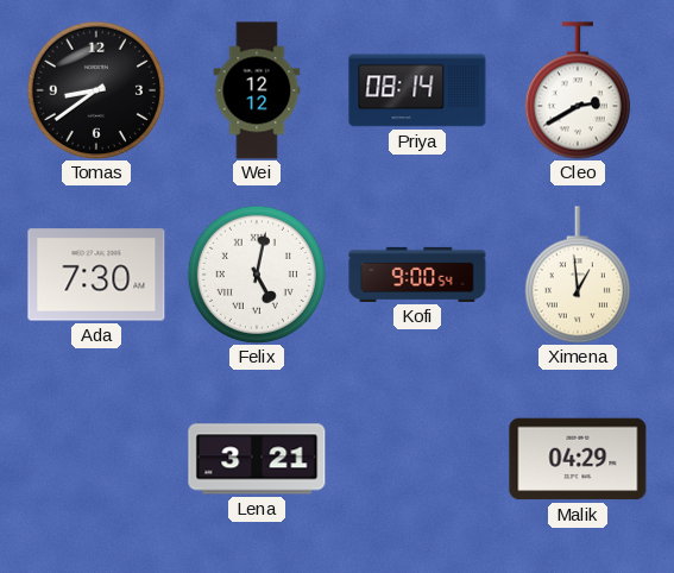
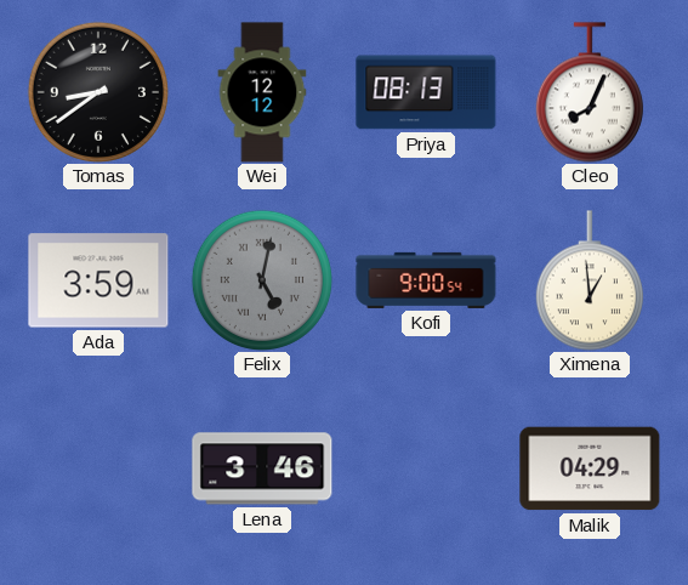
Priya: 08:14 -> 08:13
Cleo: 2:40 -> 8:04
Ada: 7:30 -> 3:59
Felix dial: white -> grey
Lena: 3:21 -> 3:46
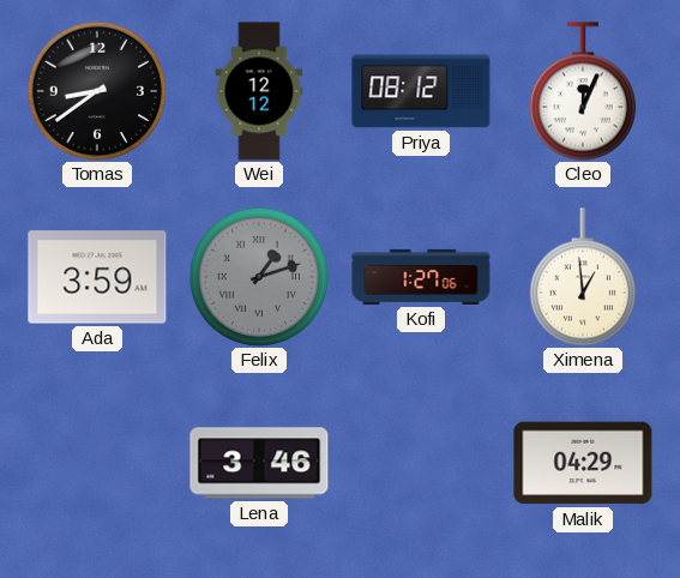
Priya: 08:13 -> 08:12
Cleo: 8:04 -> 12:04
Felix: 5:02 -> 1:12
Kofi: 9:00 -> 1:27
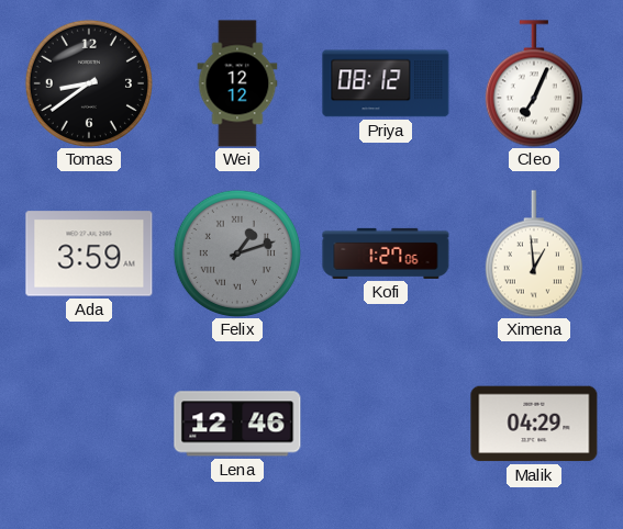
Cleo: 12:04 -> 7:04
Lena: 3:46 -> 12:46
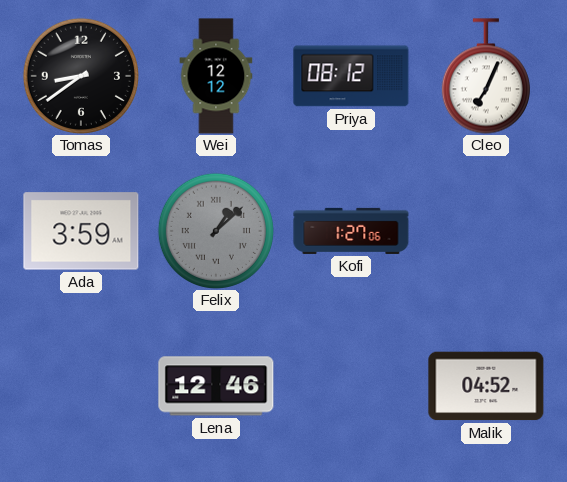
Felix: 1:12 -> 1:08
Ximena: 12:59 -> none
Malik: 04:29 -> 04:52
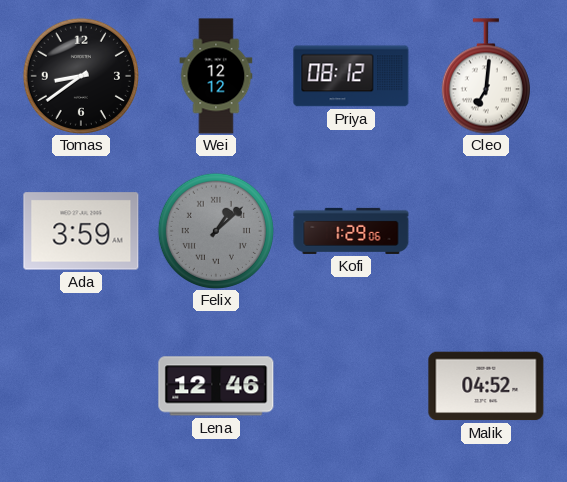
Cleo: 7:04 -> 7:01
Kofi: 1:27 -> 1:29
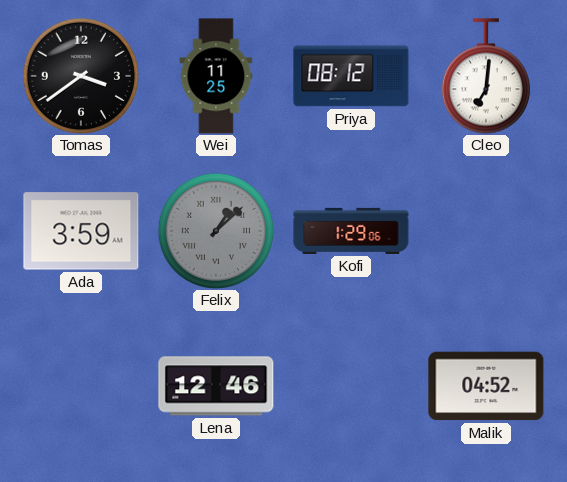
Tomas: 8:39 -> 3:39
Wei: 12:12 -> 11:25
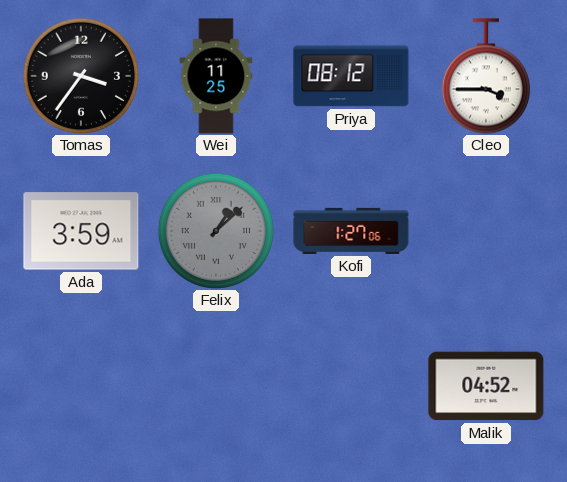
Tomas: 3:39 -> 3:36
Cleo: 7:01 -> 3:45
Kofi: 1:29 -> 1:27
Lena: 12:46 -> none
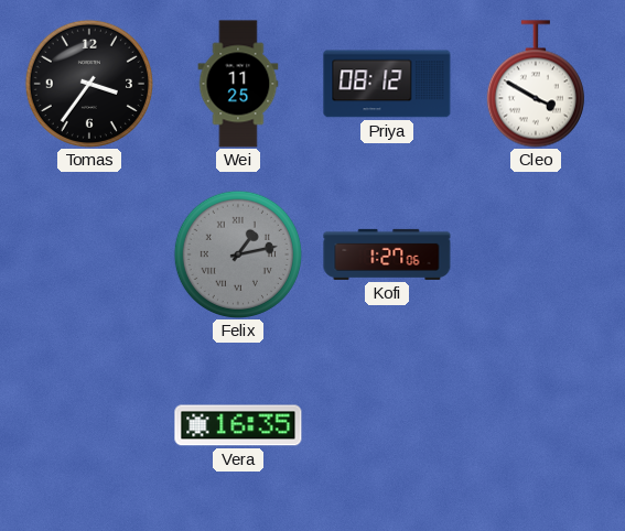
Cleo: 3:45 -> 3:50
Ada: 3:59 -> none
Felix: 1:08 -> 1:13
Vera: none -> 16:35
Malik: 04:52 -> none
